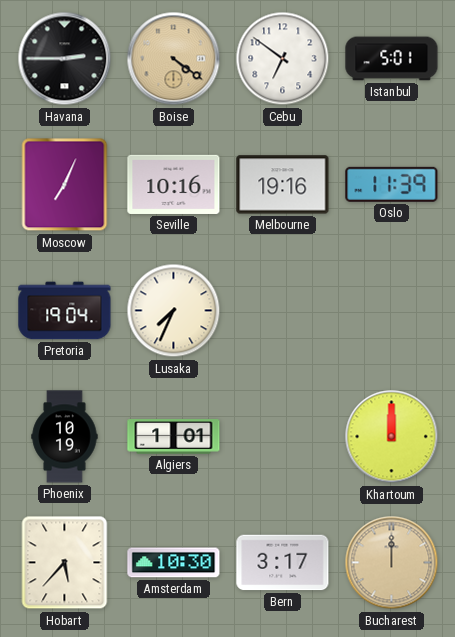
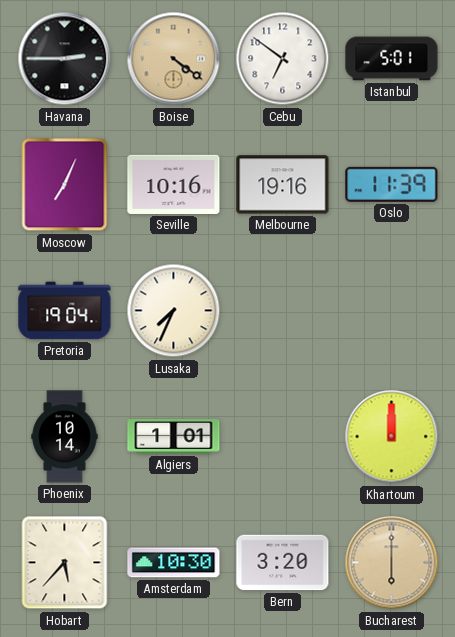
Phoenix: 10:19 -> 10:14
Bern: 3:17 -> 3:20
Bucharest: 12:00 -> 6:00
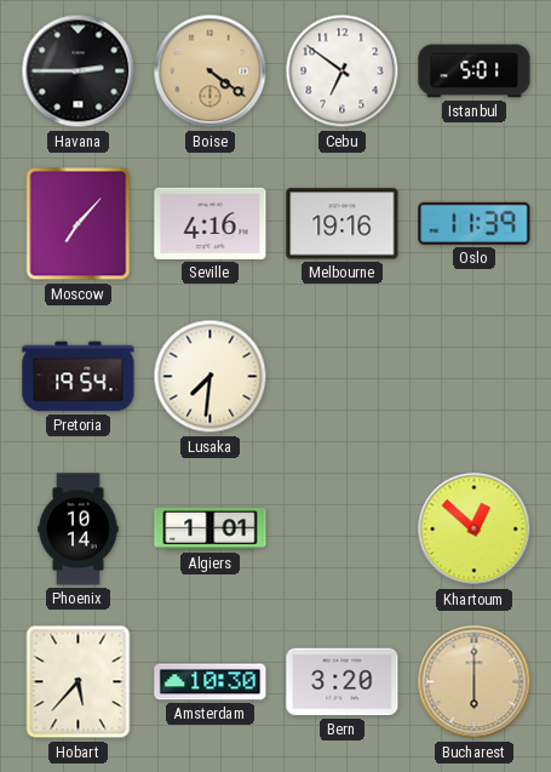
Moscow: 7:04 -> 7:07
Seville: 10:16 -> 4:16
Pretoria: 19:04 -> 19:54
Lusaka: 7:34 -> 7:31
Khartoum: 12:00 -> 12:52
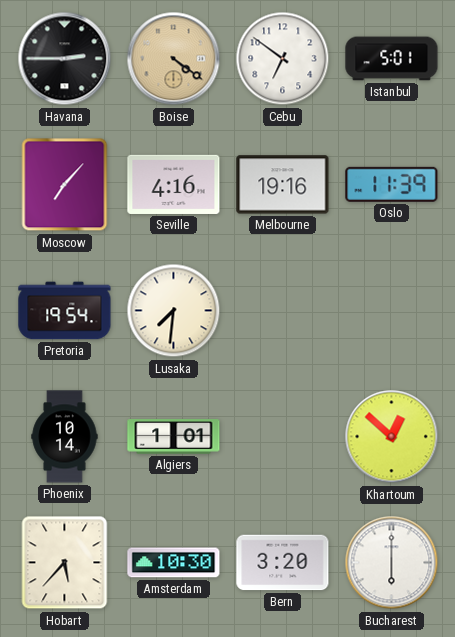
Bucharest dial: champagne -> white
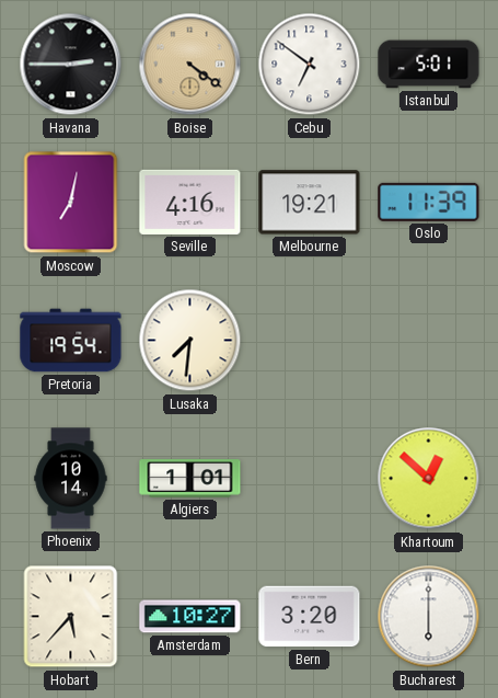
Moscow: 7:07 -> 7:02
Melbourne: 19:16 -> 19:21
Amsterdam: 10:30 -> 10:27
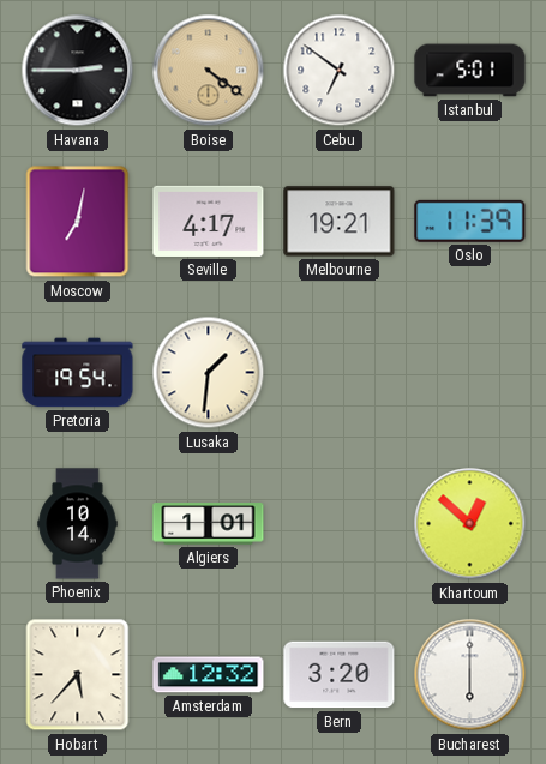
Seville: 4:16 -> 4:17
Lusaka: 7:31 -> 1:31
Amsterdam: 10:27 -> 12:32
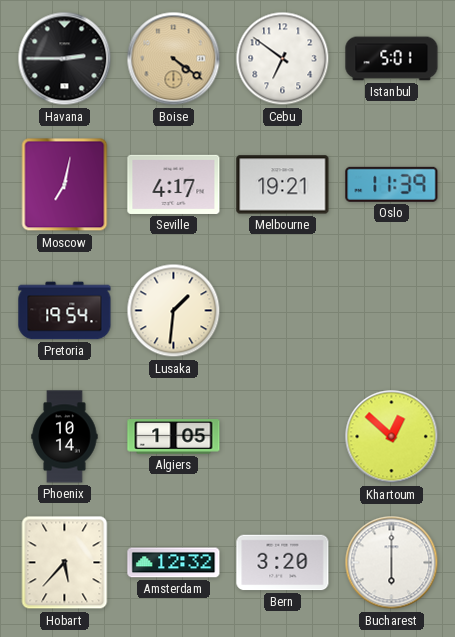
Algiers: 1:01 -> 1:05
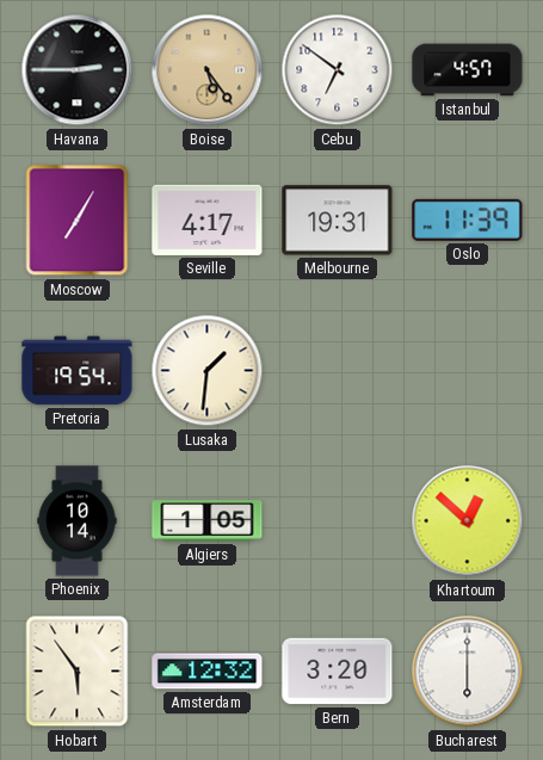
Boise: 4:21 -> 5:24
Istanbul: 5:01 -> 4:57
Moscow: 7:02 -> 7:05
Melbourne: 19:21 -> 19:31
Hobart: 5:37 -> 5:54
